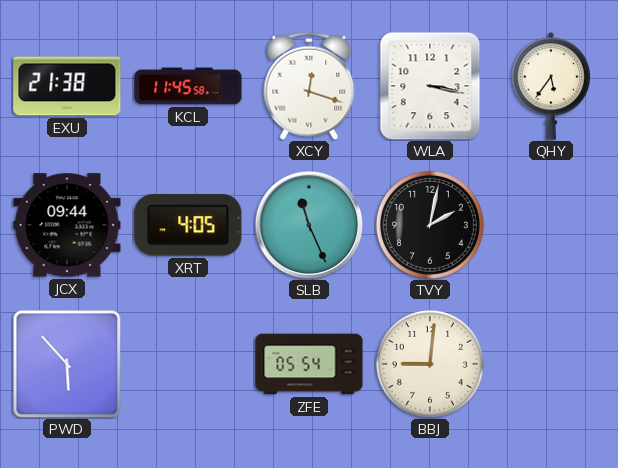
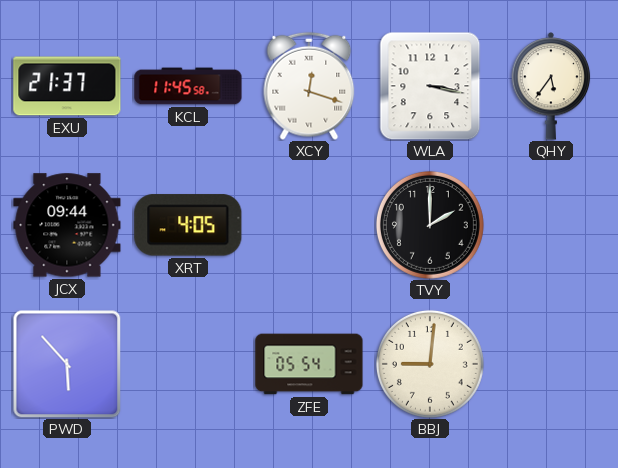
EXU: 21:38 -> 21:37
SLB: 11:26 -> none
TVY: 2:02 -> 2:00
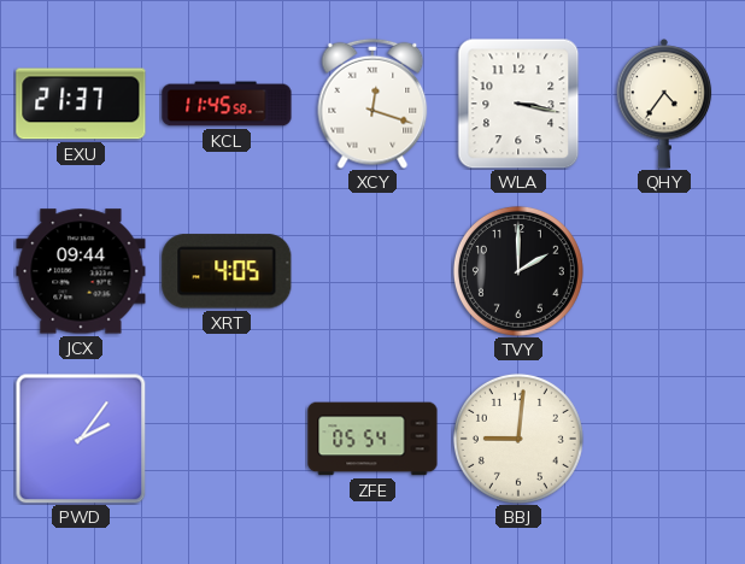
QHY: 5:36 -> 4:36
PWD: 5:53 -> 2:06
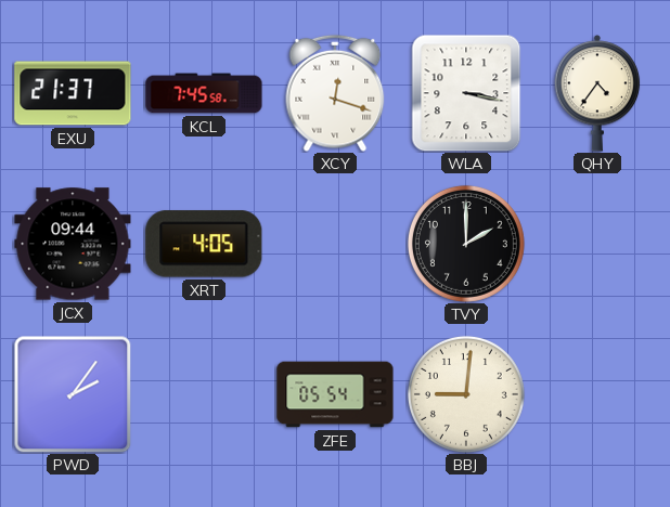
KCL: 11:45 -> 7:45
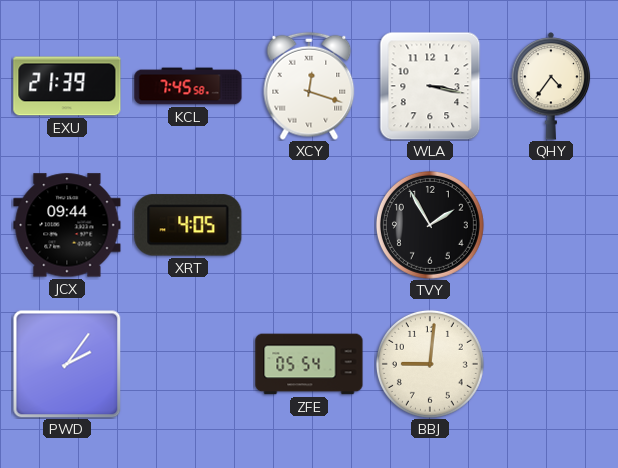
EXU: 21:37 -> 21:39
TVY: 2:00 -> 1:55
